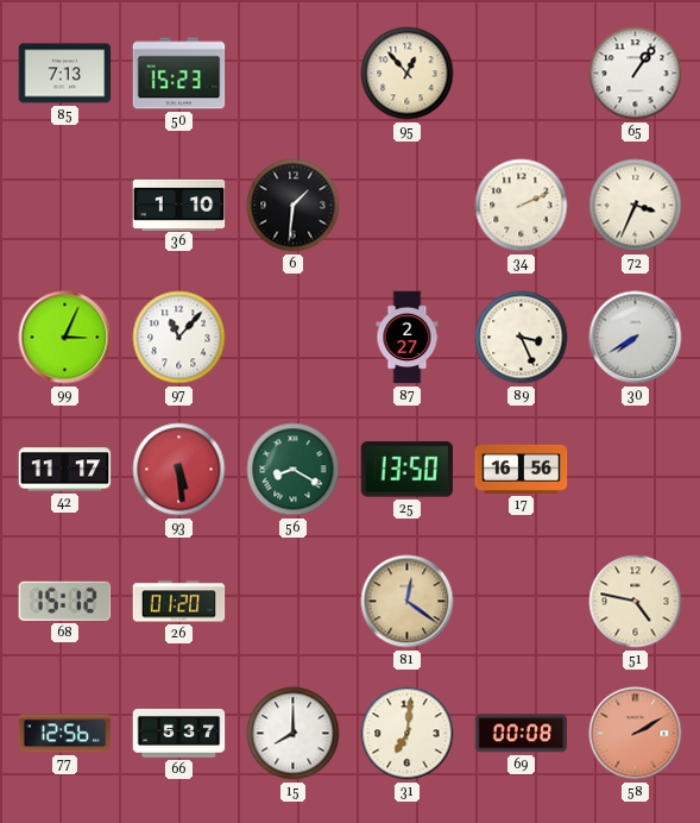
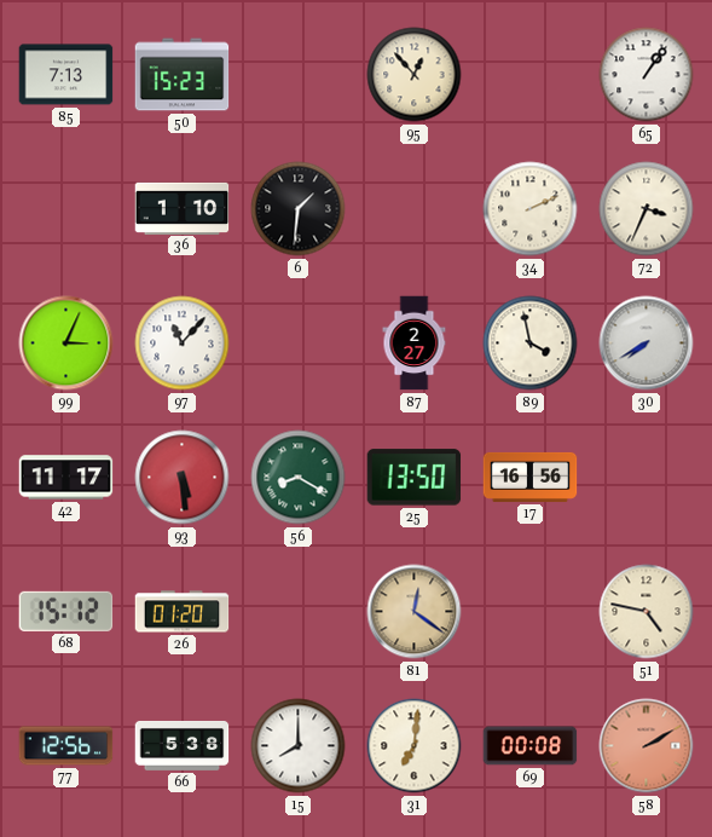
89: 3:26 -> 3:58
66: 5:37 -> 5:38
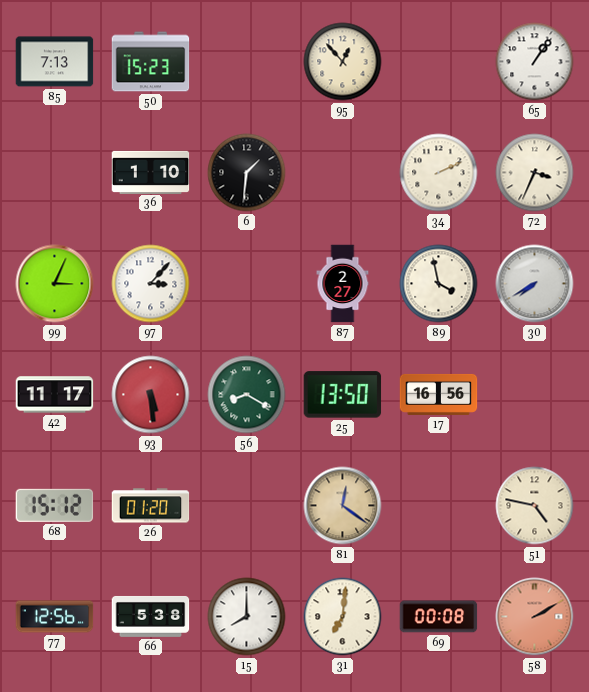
97: 11:07 -> 3:07
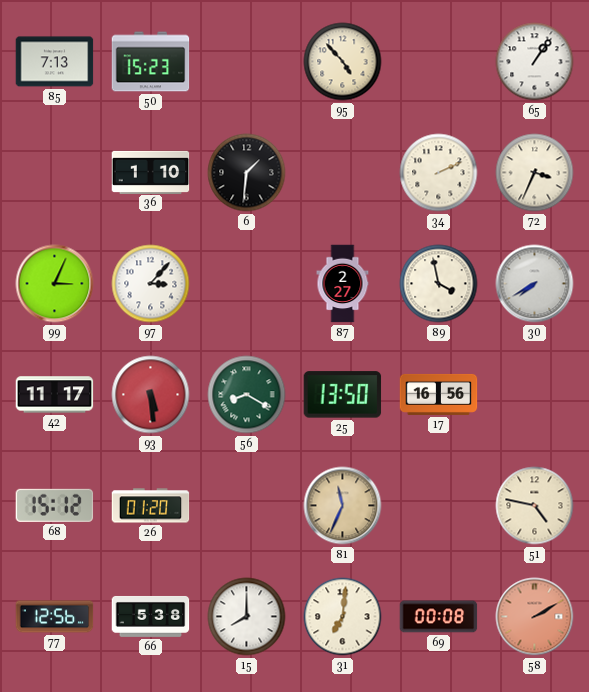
95: 12:53 -> 4:53
81: 12:21 -> 11:34
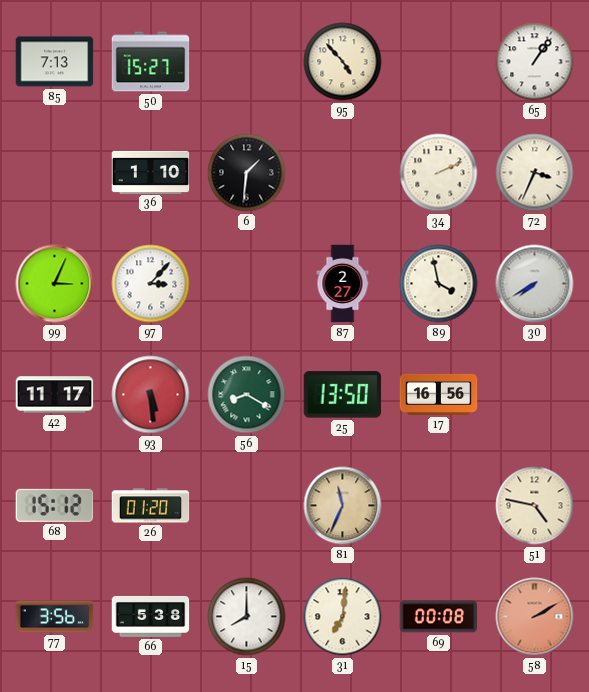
50: 15:23 -> 15:27
77: 12:56 -> 3:56
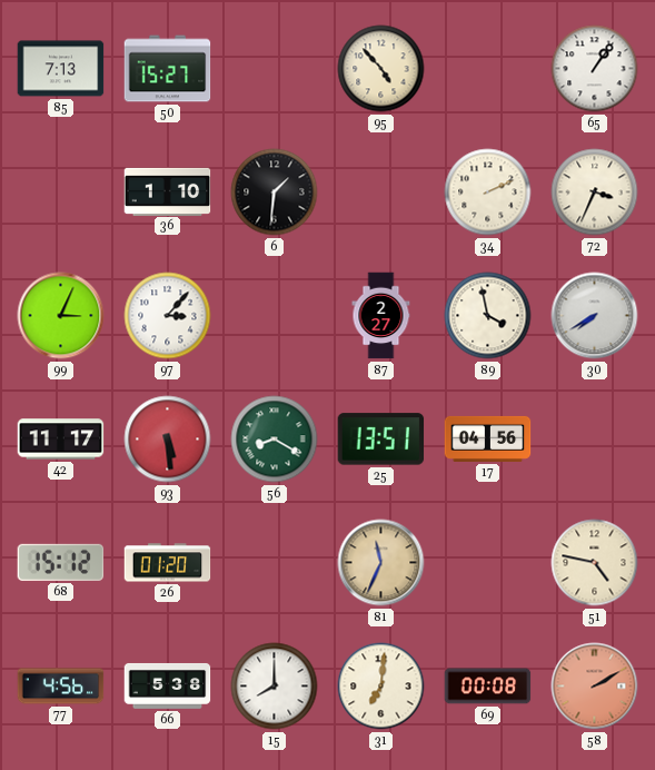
25: 13:50 -> 13:51
17: 16:56 -> 04:56
77: 3:56 -> 4:56
